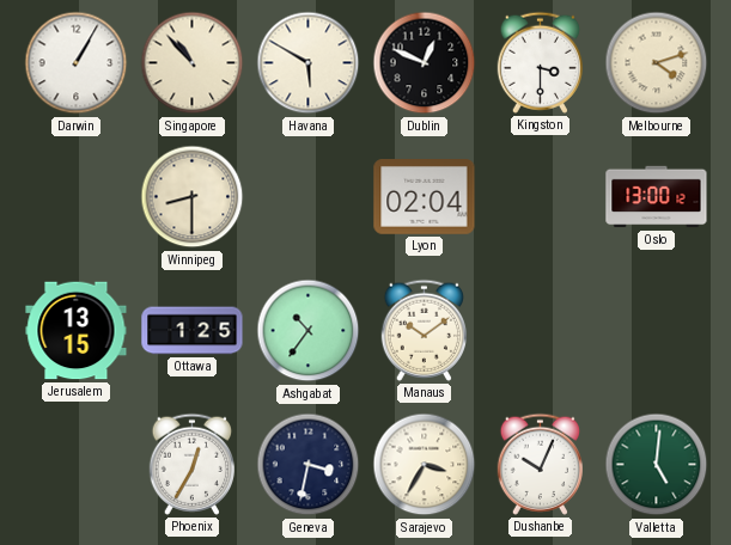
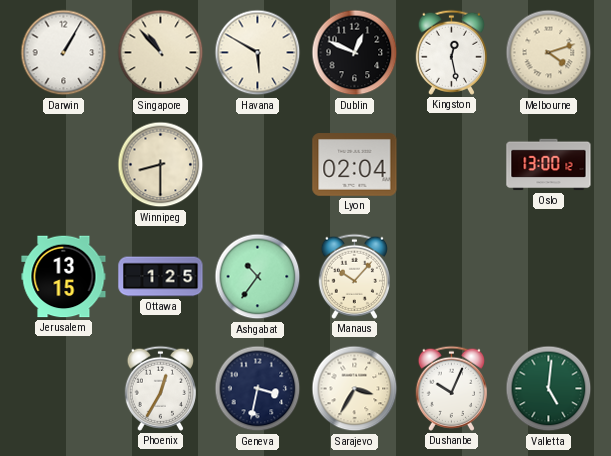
Kingston: 3:30 -> 12:28
Manaus: 10:09 -> 10:07
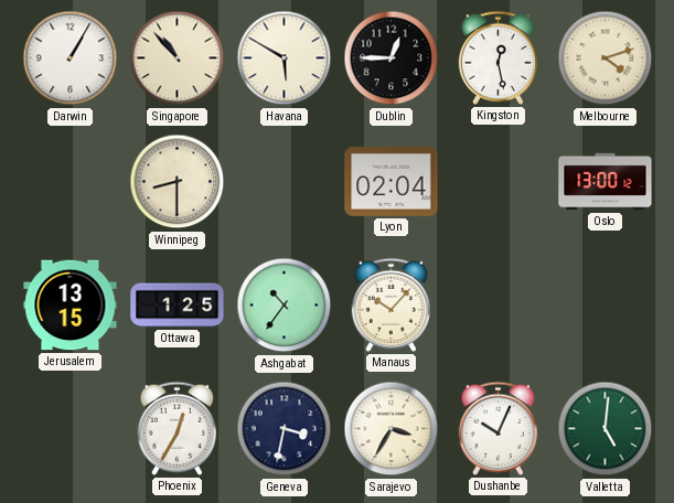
Dublin: 12:49 -> 12:45
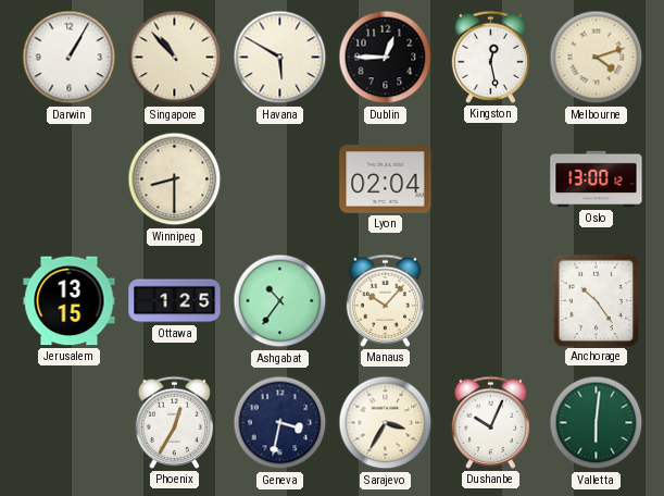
Anchorage: none -> 10:24
Valletta: 5:01 -> 6:01
